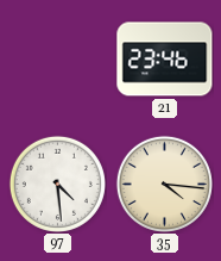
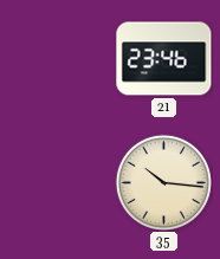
97: 4:29 -> none
35: 4:16 -> 10:16
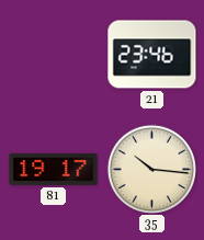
81: none -> 19:17
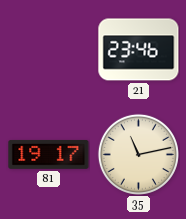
35: 10:16 -> 11:13
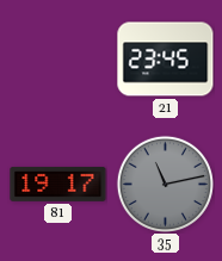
21: 23:46 -> 23:45
35 dial: cream -> grey
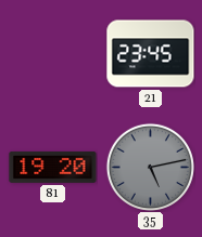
81: 19:17 -> 19:20
35: 11:13 -> 5:13
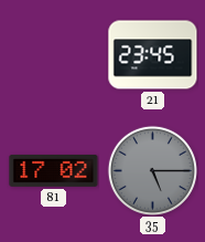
81: 19:20 -> 17:02
35: 5:13 -> 5:15
